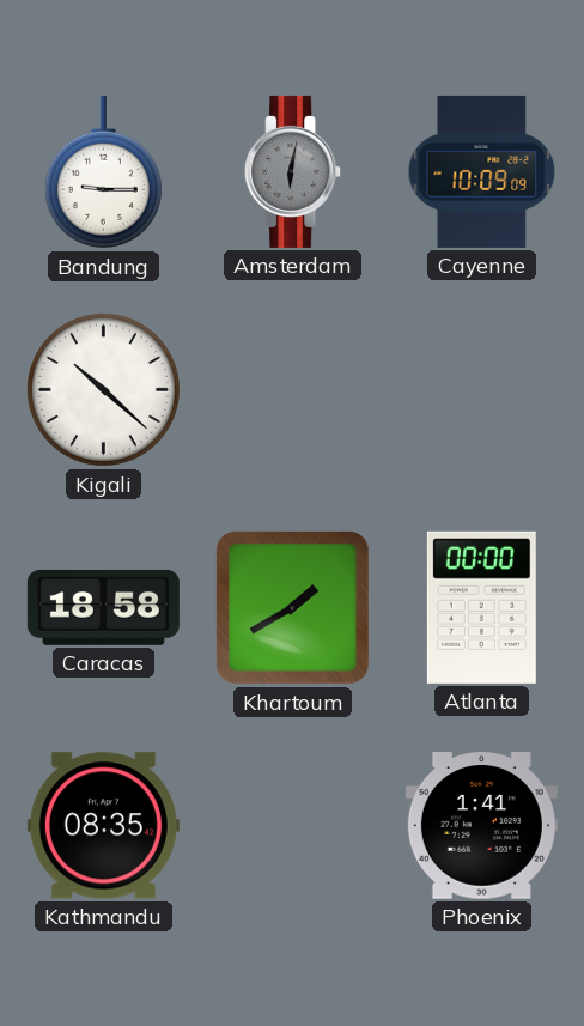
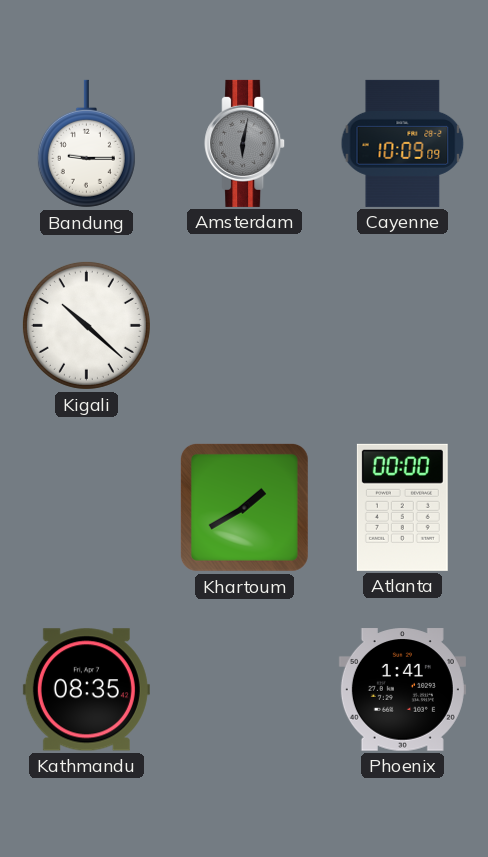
Caracas: 18:58 -> none
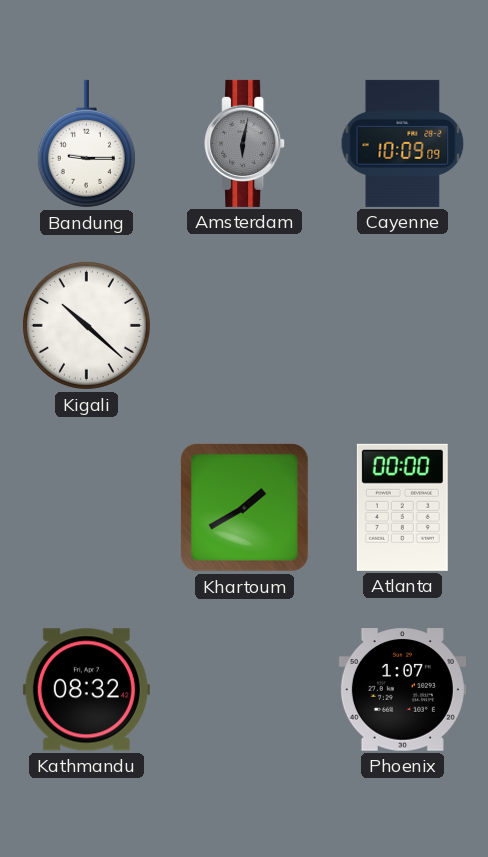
Kathmandu: 08:35 -> 08:32
Phoenix: 1:41 -> 1:07
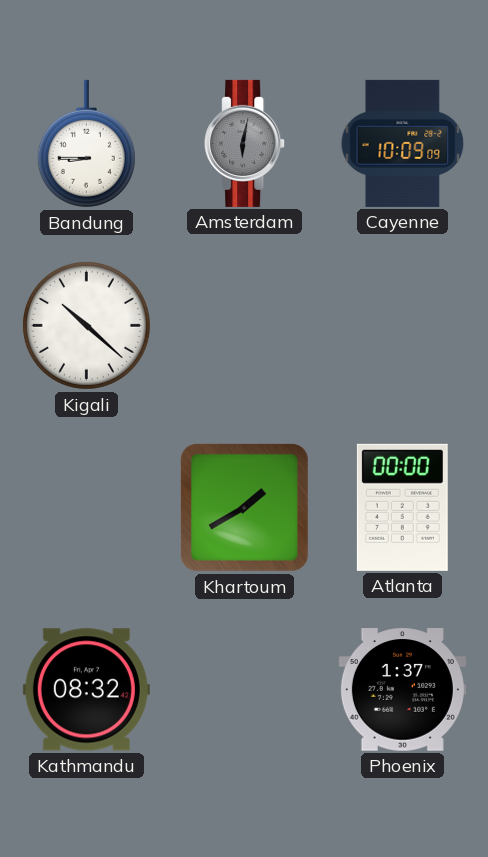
Bandung: 9:15 -> 8:45
Phoenix: 1:07 -> 1:37
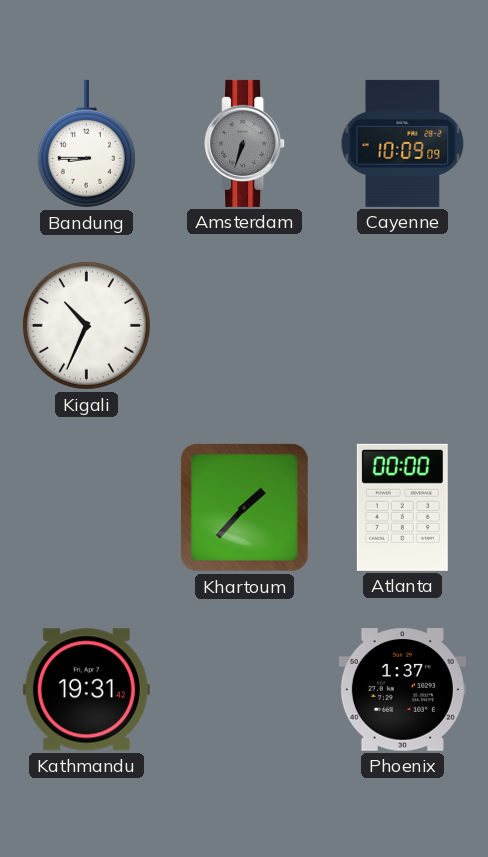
Amsterdam: 6:02 -> 6:33
Kigali: 10:22 -> 10:34
Khartoum: 1:40 -> 1:37
Kathmandu: 08:32 -> 19:31
